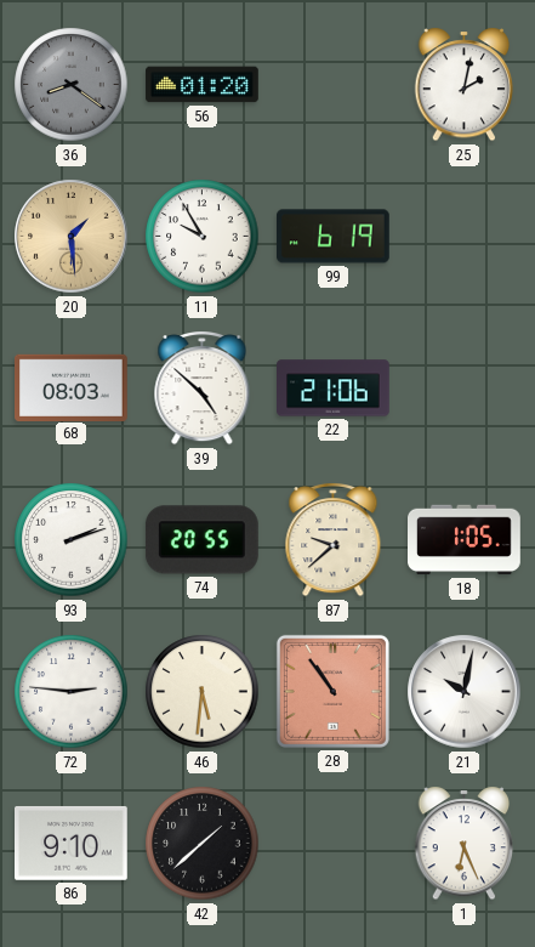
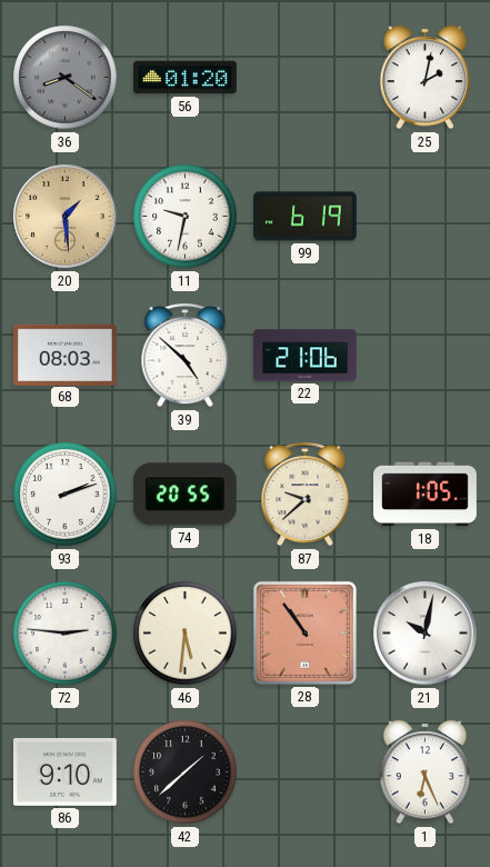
11: 9:55 -> 9:32
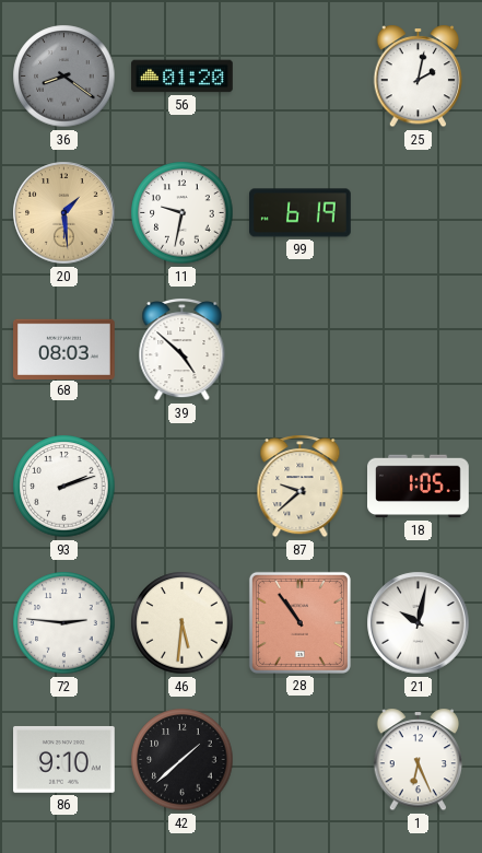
22: 21:06 -> none
74: 20:55 -> none
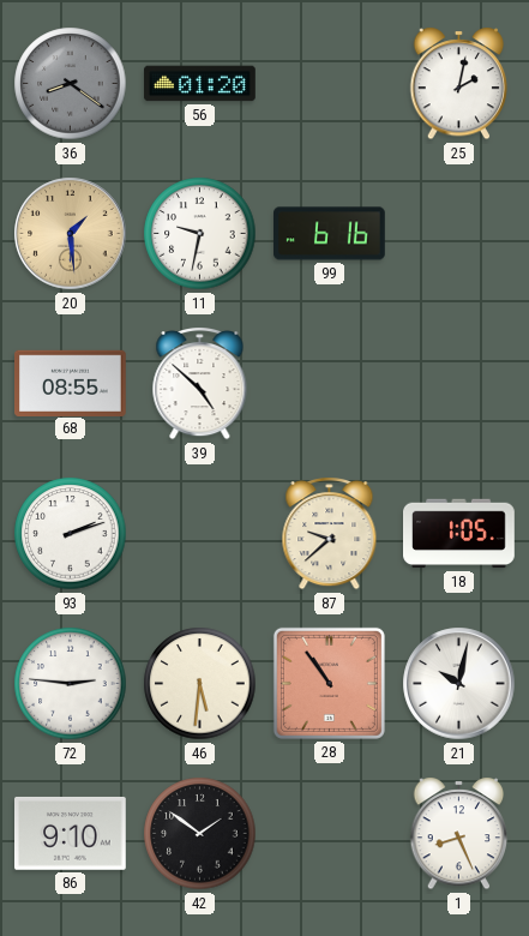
99: 6:19 -> 6:16
68: 08:03 -> 08:55
42: 1:38 -> 1:51
1: 6:26 -> 8:26
